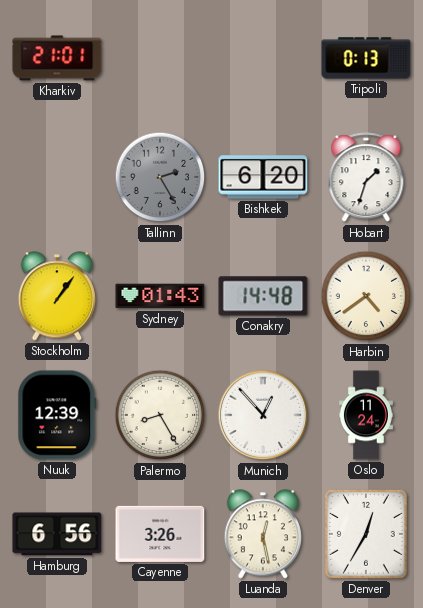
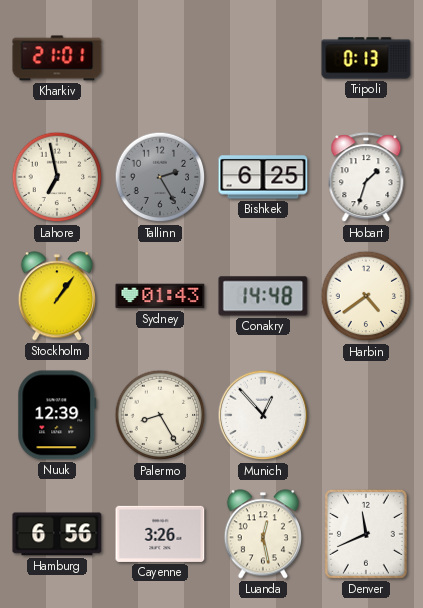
Lahore: none -> 6:58
Bishkek: 6:20 -> 6:25
Oslo: 11:24 -> none
Denver: 12:35 -> 11:41
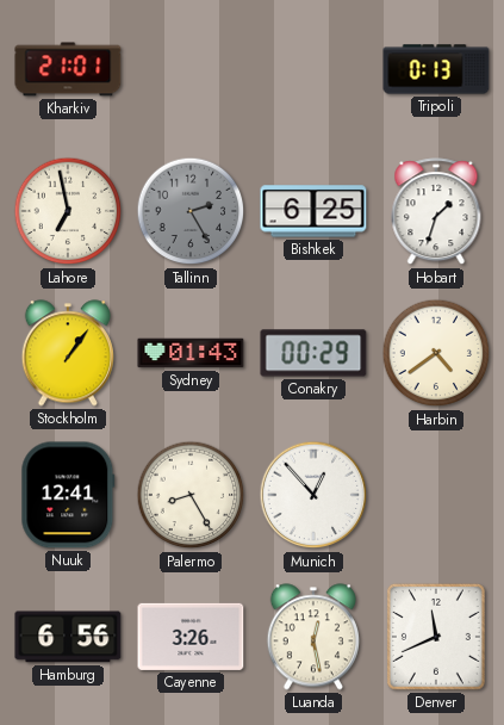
Conakry: 14:48 -> 00:29
Nuuk: 12:39 -> 12:41
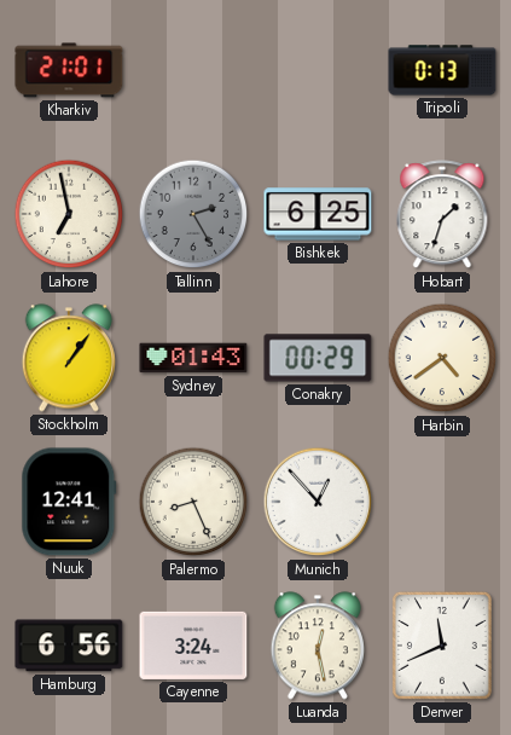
Palermo: 8:25 -> 8:26
Cayenne: 3:26 -> 3:24
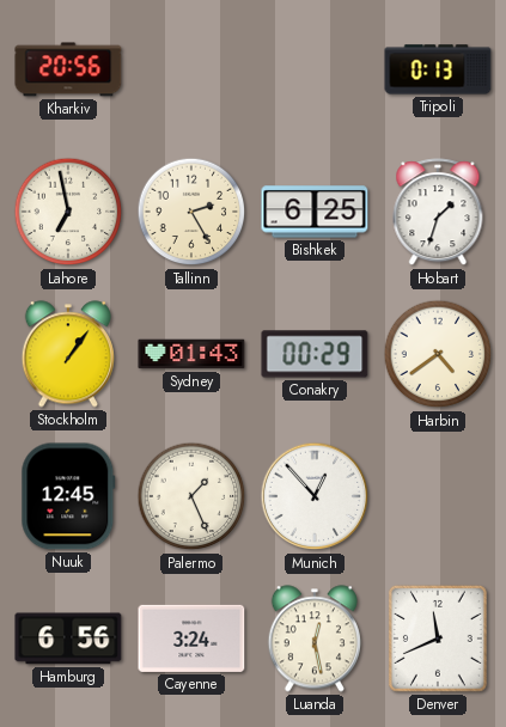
Kharkiv: 21:01 -> 20:56
Tallinn dial: grey -> cream
Nuuk: 12:41 -> 12:45
Palermo: 8:26 -> 1:26
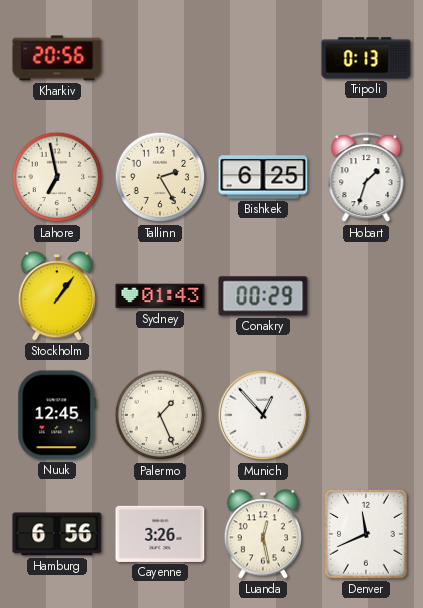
Harbin: 4:39 -> none
Cayenne: 3:24 -> 3:26
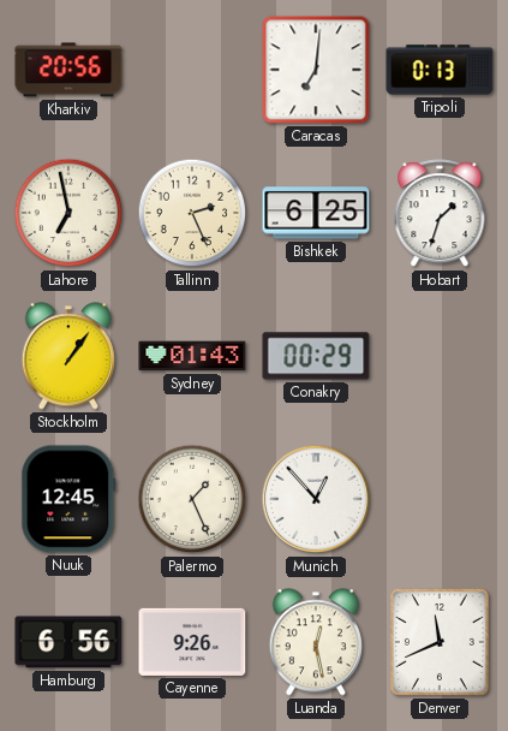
Caracas: none -> 7:01
Tallinn: 2:25 -> 2:26
Cayenne: 3:26 -> 9:26
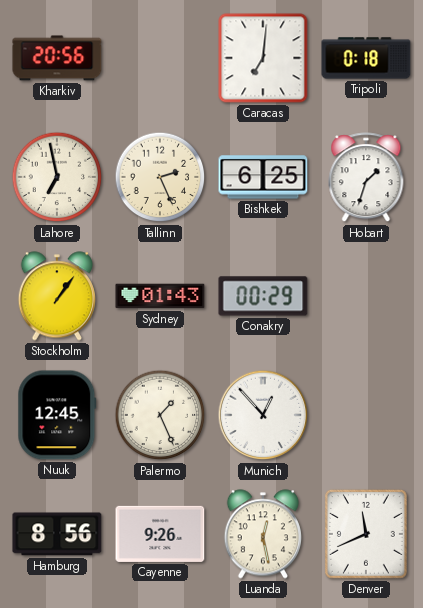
Tripoli: 0:13 -> 0:18
Hamburg: 6:56 -> 8:56
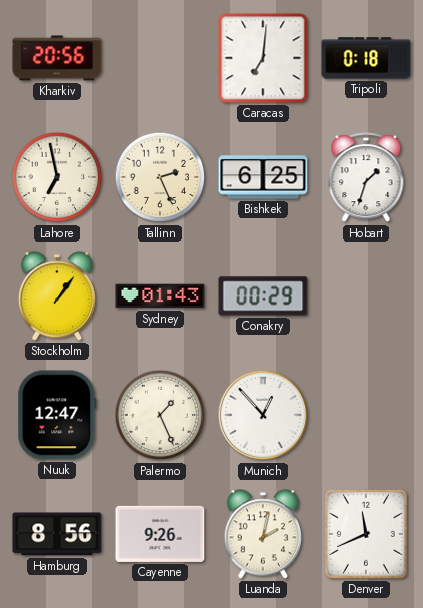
Nuuk: 12:45 -> 12:47
Luanda: 12:28 -> 2:02
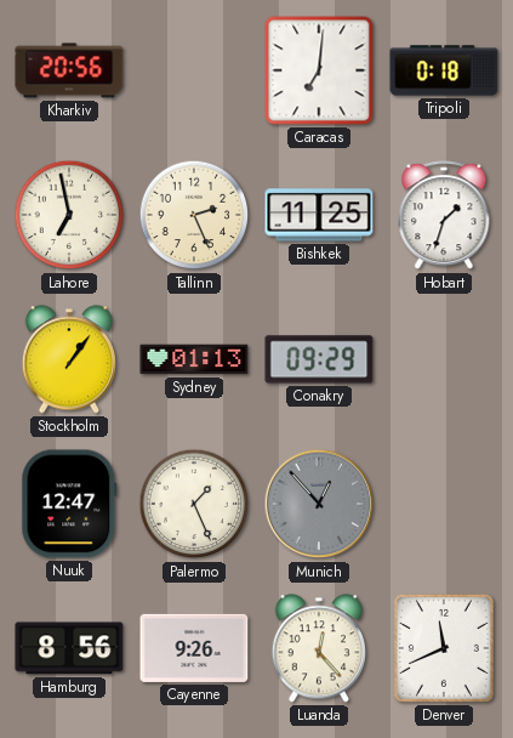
Bishkek: 6:25 -> 11:25
Sydney: 01:43 -> 01:13
Conakry: 00:29 -> 09:29
Munich dial: white -> grey
Luanda: 2:02 -> 12:23
